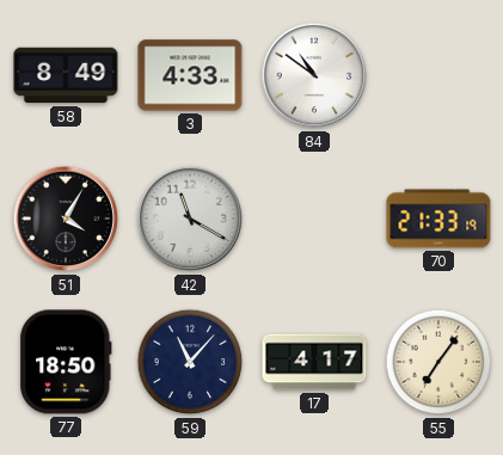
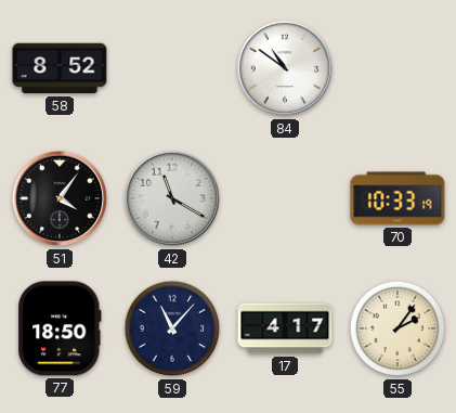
58: 8:49 -> 8:52
3: 4:33 -> none
51: 4:05 -> 4:06
70: 21:33 -> 10:33
55: 7:06 -> 2:06
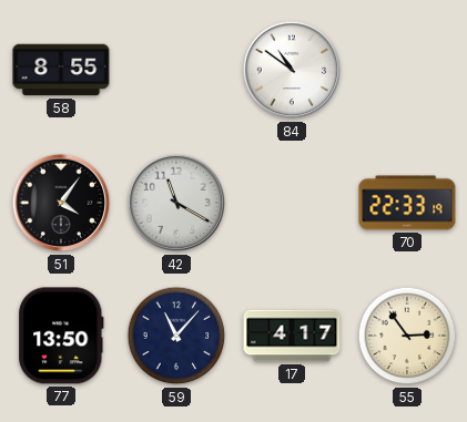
58: 8:52 -> 8:55
70: 10:33 -> 22:33
77: 18:50 -> 13:50
55: 2:06 -> 2:54
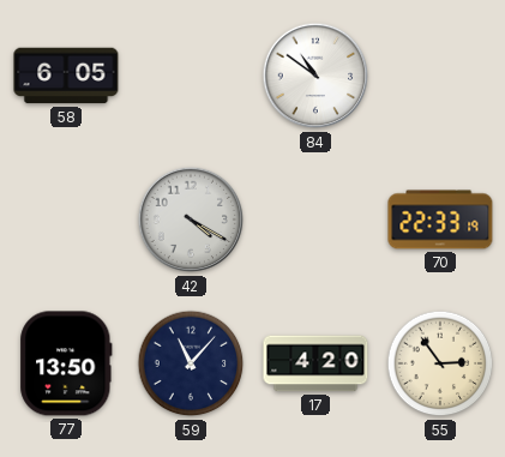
58: 8:55 -> 6:05
51: 4:06 -> none
42: 11:20 -> 4:20
17: 4:17 -> 4:20
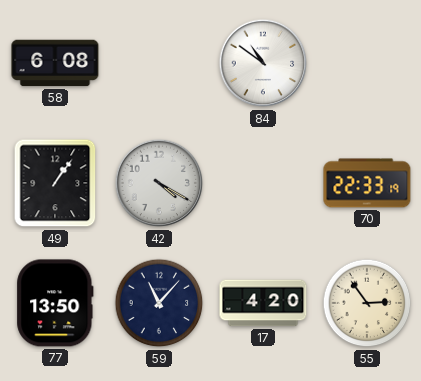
58: 6:05 -> 6:08
49: none -> 1:06
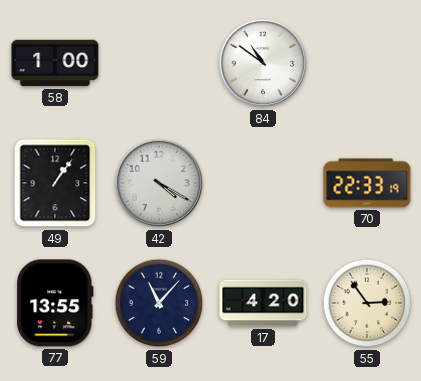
58: 6:08 -> 1:00
77: 13:50 -> 13:55
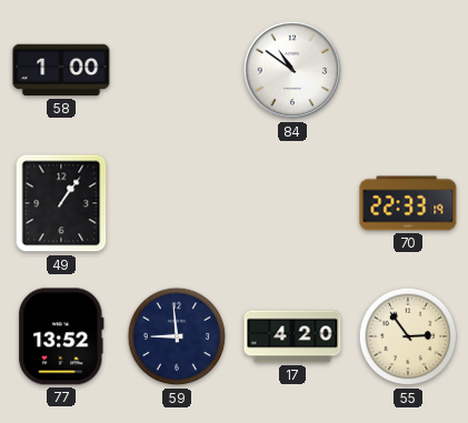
42: 4:20 -> none
77: 13:55 -> 13:52
59: 11:07 -> 8:59
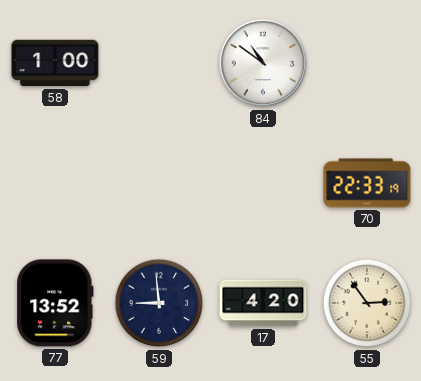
49: 1:06 -> none
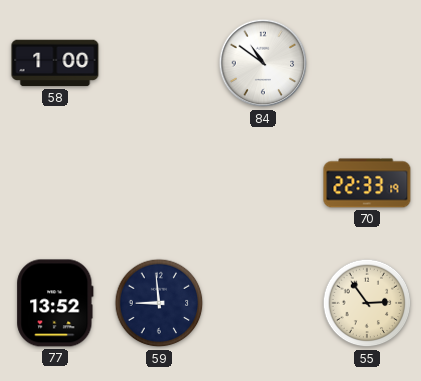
17: 4:20 -> none
